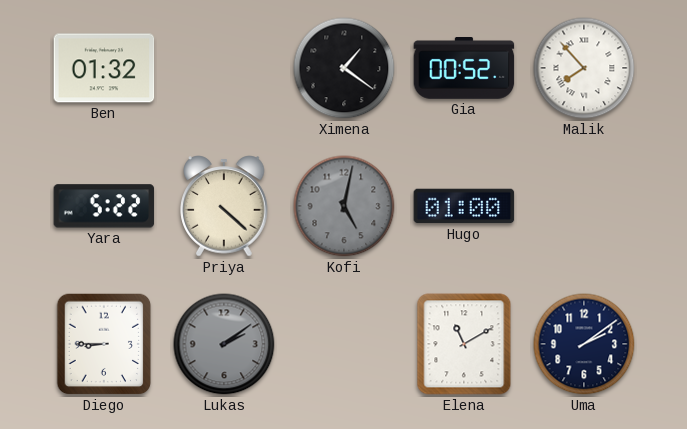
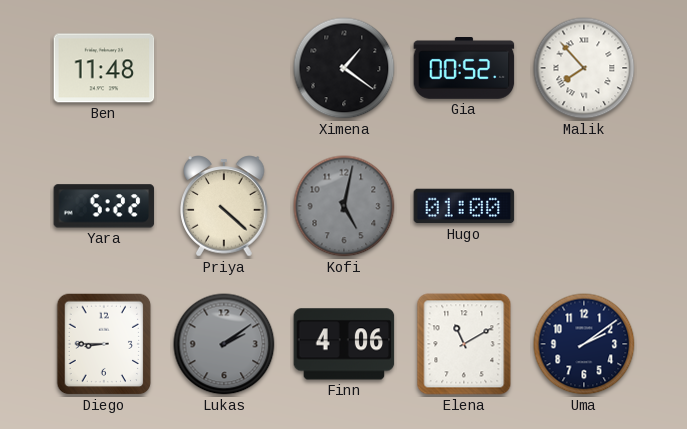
Ben: 01:32 -> 11:48
Finn: none -> 4:06
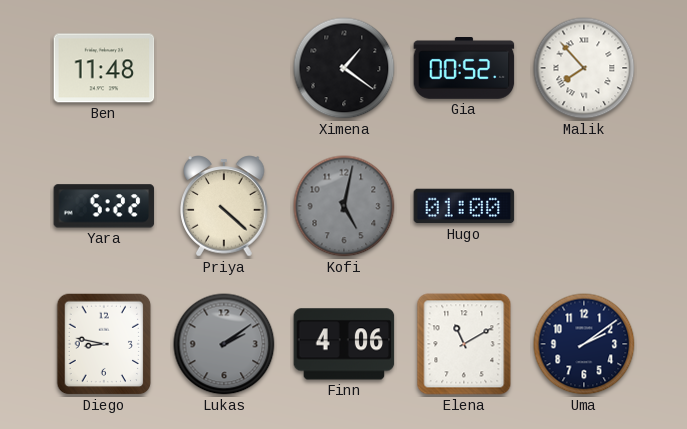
Diego: 8:45 -> 8:47
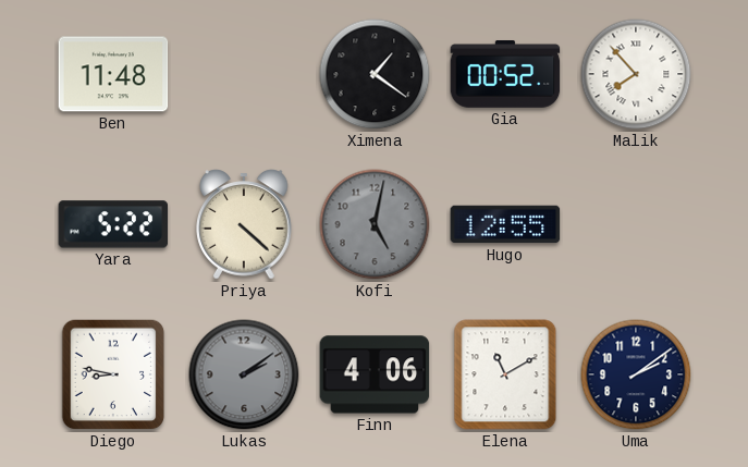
Hugo: 01:00 -> 12:55
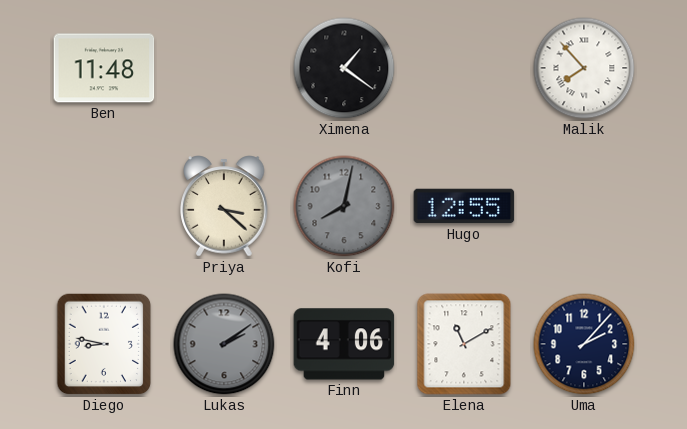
Gia: 00:52 -> none
Yara: 5:22 -> none
Priya: 4:22 -> 3:22
Kofi: 5:02 -> 8:02
Uma: 2:09 -> 2:07
